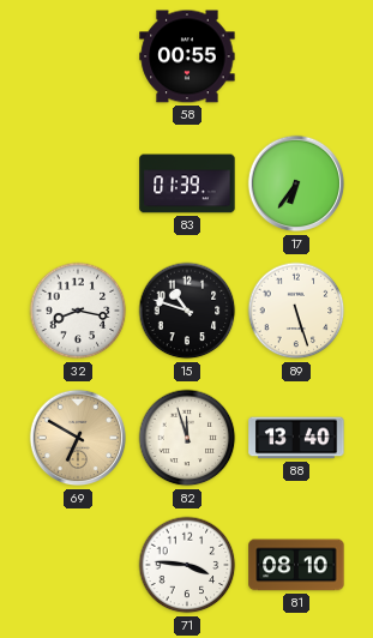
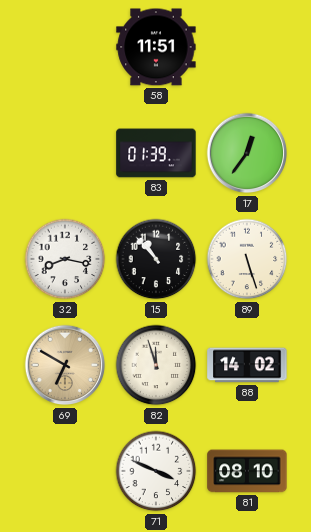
58: 00:55 -> 11:51
17: 6:36 -> 12:36
15: 10:48 -> 10:53
88: 13:40 -> 14:02
71: 3:46 -> 3:49
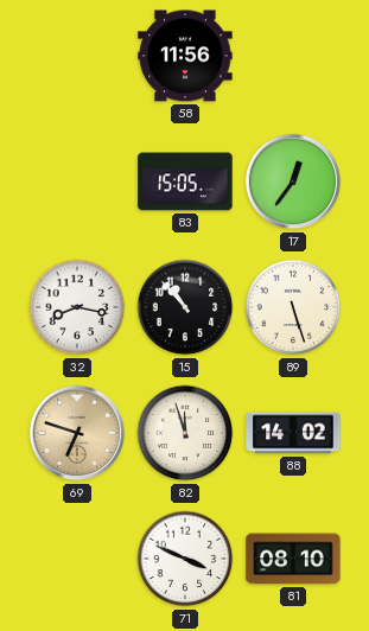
58: 11:51 -> 11:56
83: 01:39 -> 15:05
69: 6:50 -> 6:48
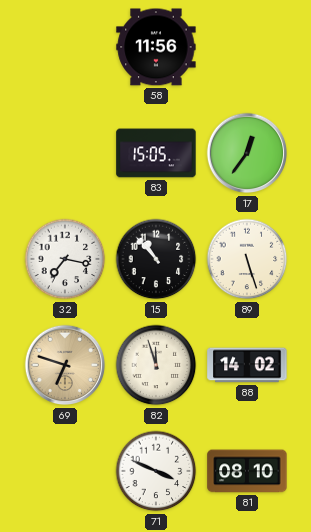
32: 8:17 -> 7:17
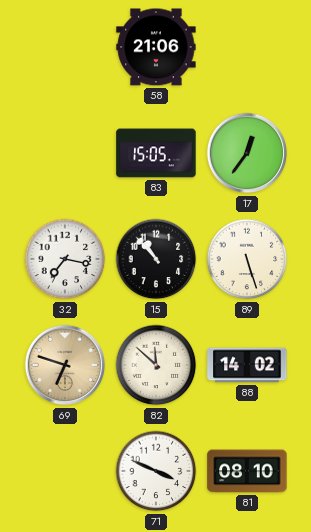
58: 11:56 -> 21:06
82: 11:57 -> 11:52
